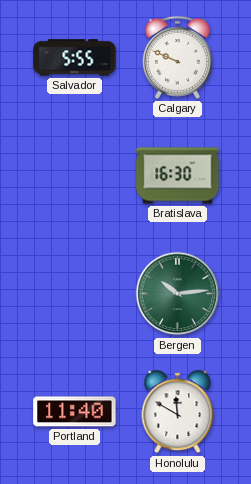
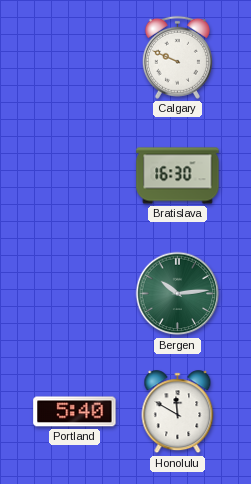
Salvador: 5:55 -> none
Portland: 11:40 -> 5:40
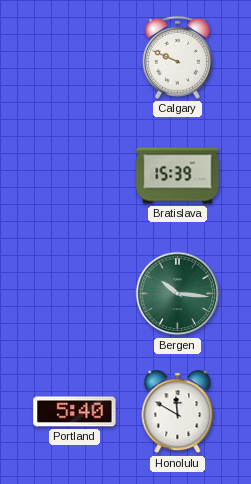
Bratislava: 16:30 -> 15:39
Bergen: 10:14 -> 10:16
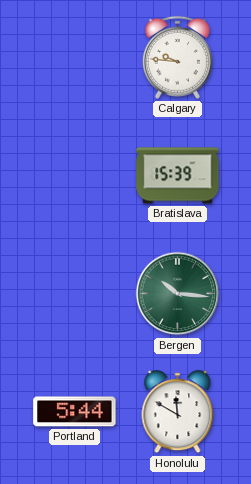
Calgary: 9:49 -> 9:46
Portland: 5:40 -> 5:44
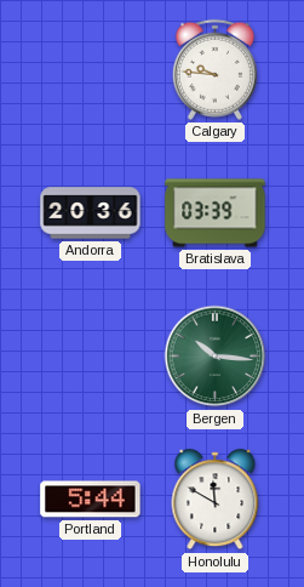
Andorra: none -> 20:36
Bratislava: 15:39 -> 03:39
